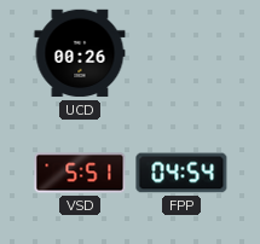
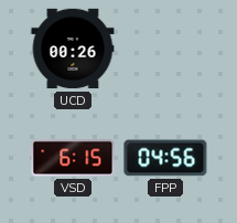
VSD: 5:51 -> 6:15
FPP: 04:54 -> 04:56
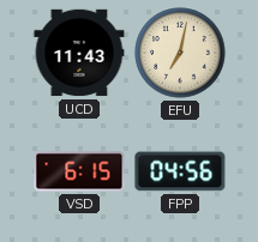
UCD: 00:26 -> 11:43
EFU: none -> 7:02
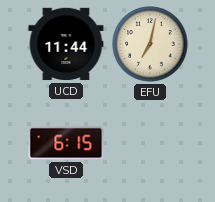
UCD: 11:43 -> 11:44
FPP: 04:56 -> none
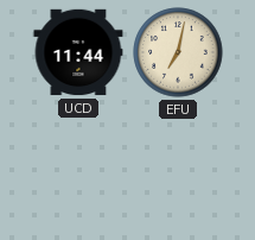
VSD: 6:15 -> none
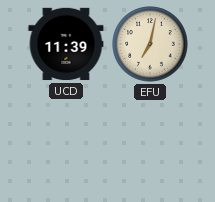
UCD: 11:44 -> 11:39
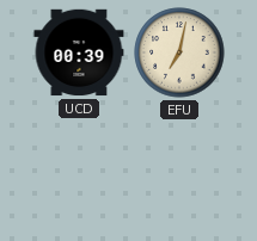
UCD: 11:39 -> 00:39
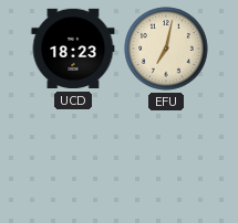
UCD: 00:39 -> 18:23
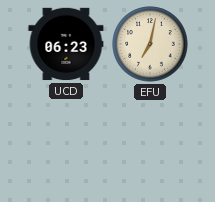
UCD: 18:23 -> 06:23
